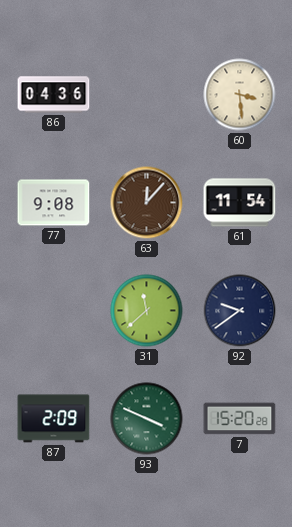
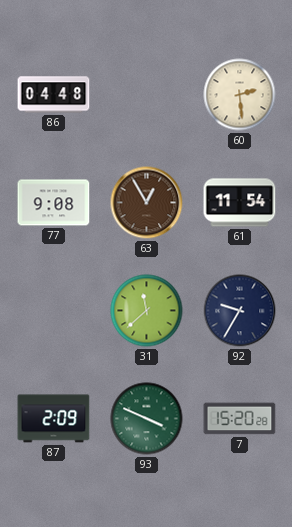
86: 04:36 -> 04:48
60: 3:29 -> 2:29
63: 12:07 -> 12:55
92: 9:39 -> 9:35
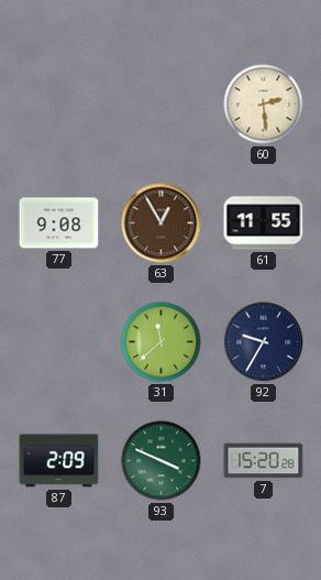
86: 04:48 -> none
61: 11:54 -> 11:55
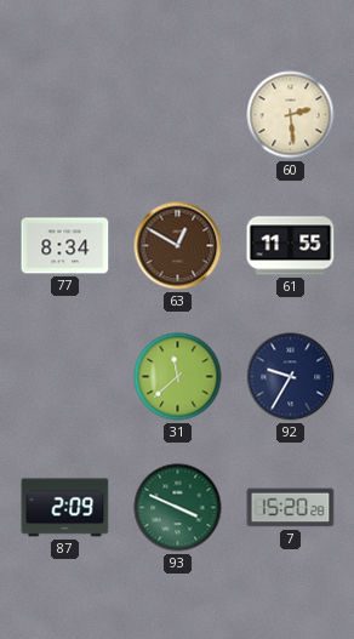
77: 9:08 -> 8:34
63: 12:55 -> 12:50
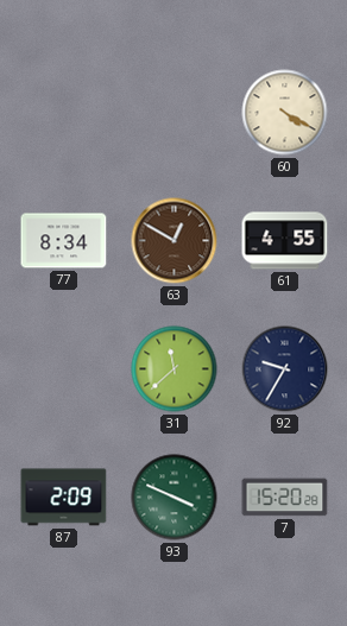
60: 2:29 -> 4:20
61: 11:55 -> 4:55
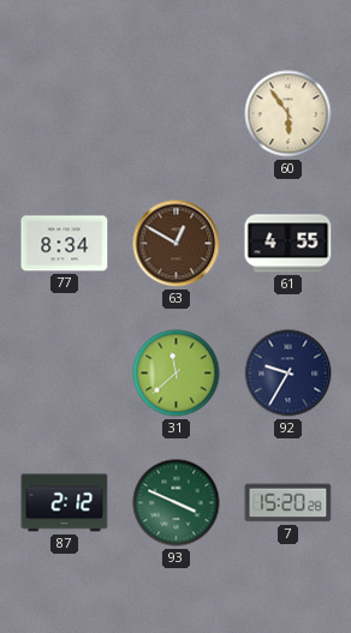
60: 4:20 -> 5:54
87: 2:09 -> 2:12
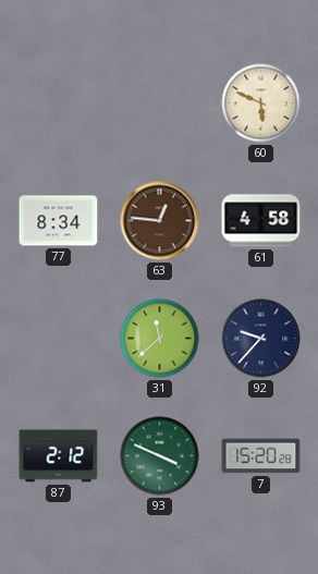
60: 5:54 -> 5:49
63: 12:50 -> 12:46
61: 4:55 -> 4:58
92: 9:35 -> 9:37
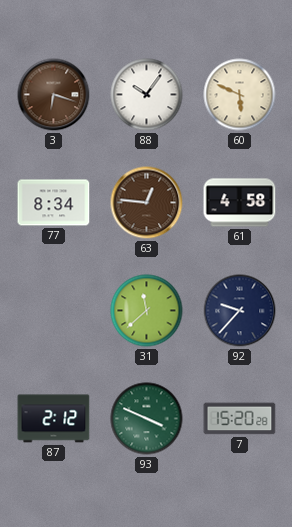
3: none -> 6:18
88: none -> 10:06
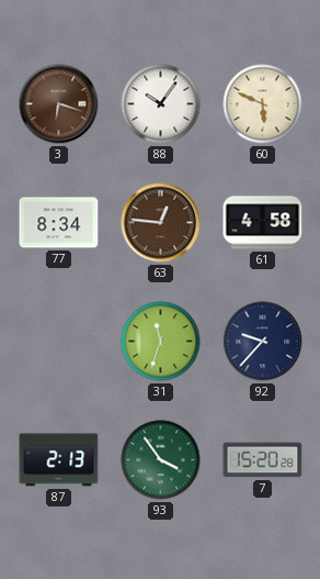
31: 11:38 -> 11:33
87: 2:12 -> 2:13
93: 3:49 -> 3:54
